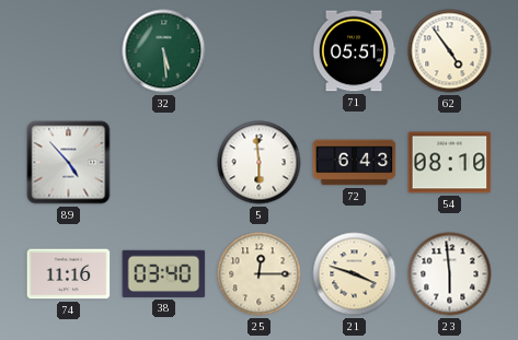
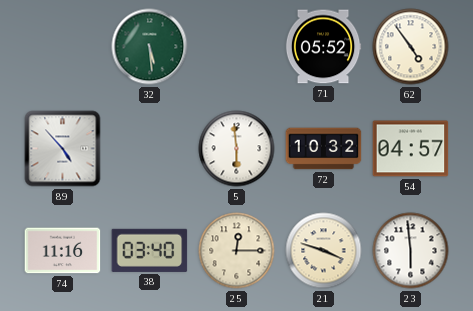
71: 05:51 -> 05:52
72: 6:43 -> 10:32
54: 08:10 -> 04:57
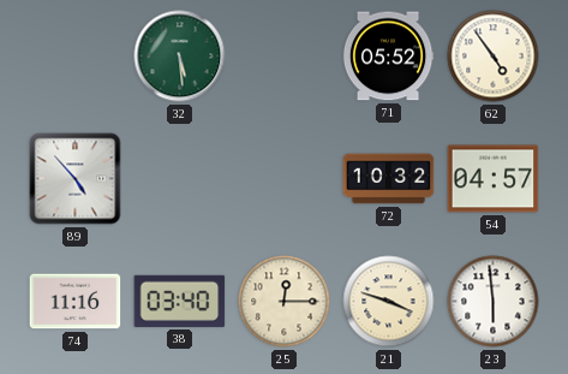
5: 5:59 -> none
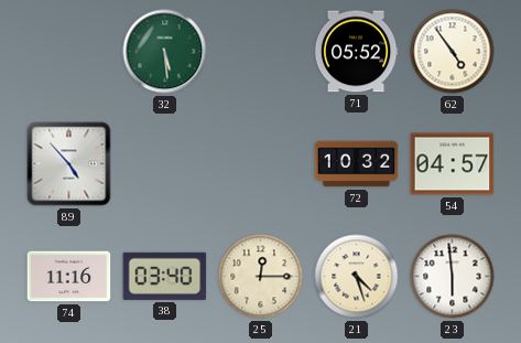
21: 3:48 -> 4:27
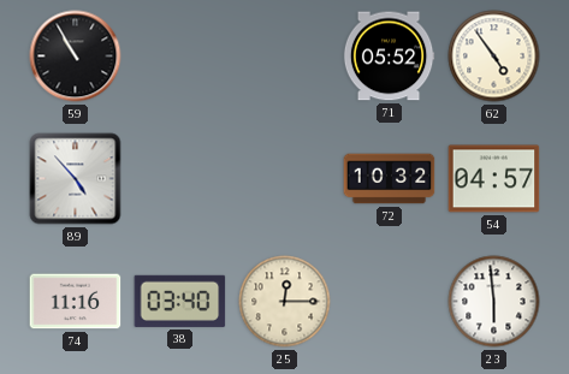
59: none -> 10:55
32: 5:29 -> none
21: 4:27 -> none
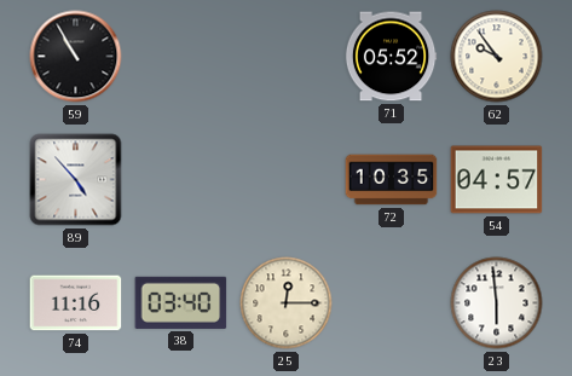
62: 4:54 -> 9:54
72: 10:32 -> 10:35
